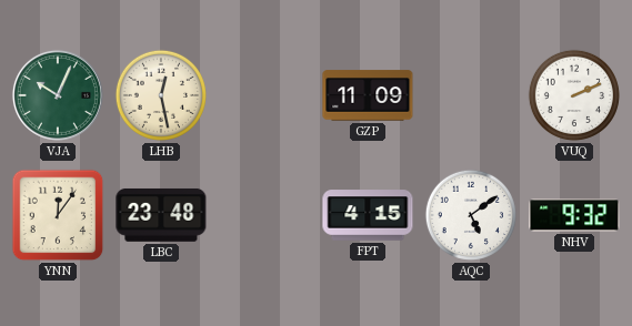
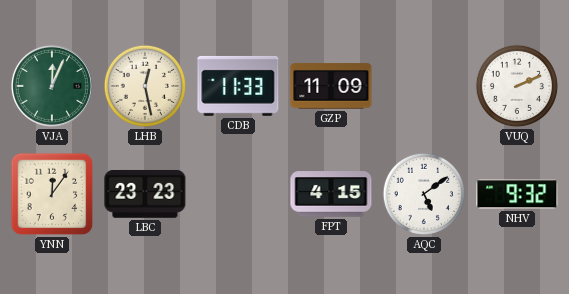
VJA: 10:04 -> 12:04
CDB: none -> 11:33
LBC: 23:48 -> 23:23
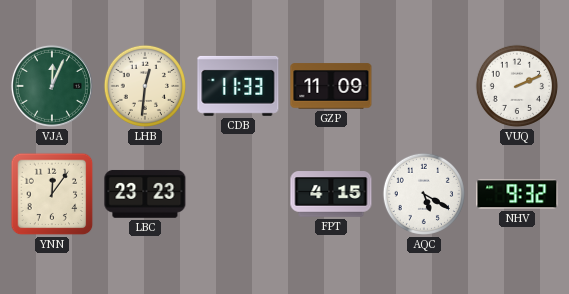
LHB: 12:28 -> 12:31
AQC: 5:09 -> 5:20
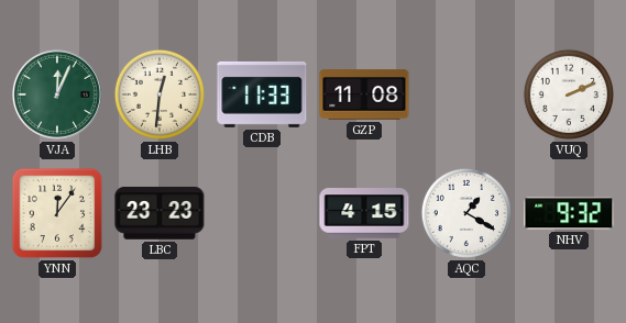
GZP: 11:09 -> 11:08
AQC: 5:20 -> 1:20
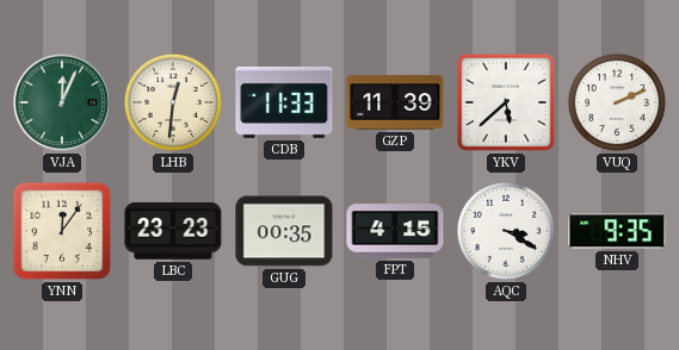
GZP: 11:08 -> 11:39
YKV: none -> 5:38
GUG: none -> 00:35
AQC: 1:20 -> 3:20
NHV: 9:32 -> 9:35
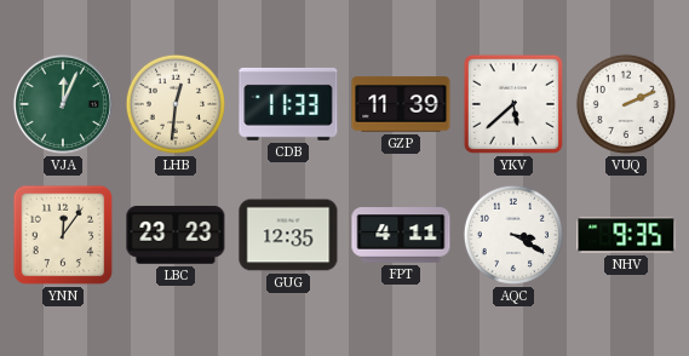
GUG: 00:35 -> 12:35
FPT: 4:15 -> 4:11
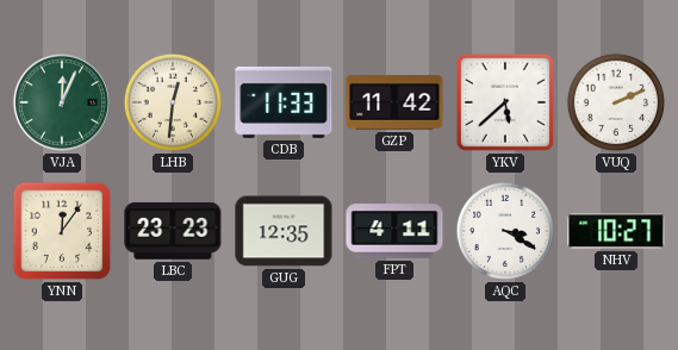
GZP: 11:39 -> 11:42
NHV: 9:35 -> 10:27
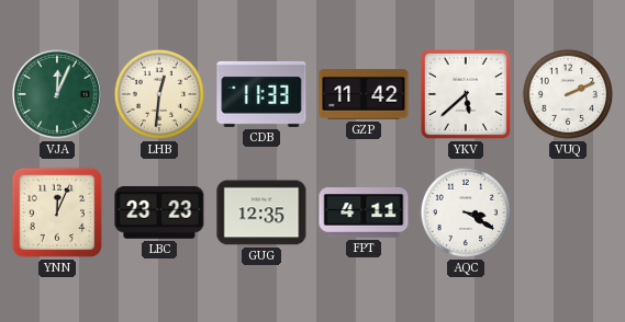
YNN: 12:06 -> 12:04
NHV: 10:27 -> none
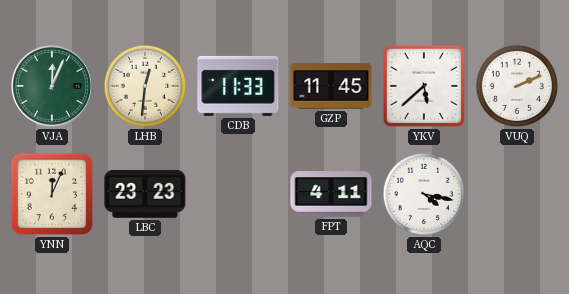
GZP: 11:42 -> 11:45
GUG: 12:35 -> none
AQC: 3:20 -> 4:17
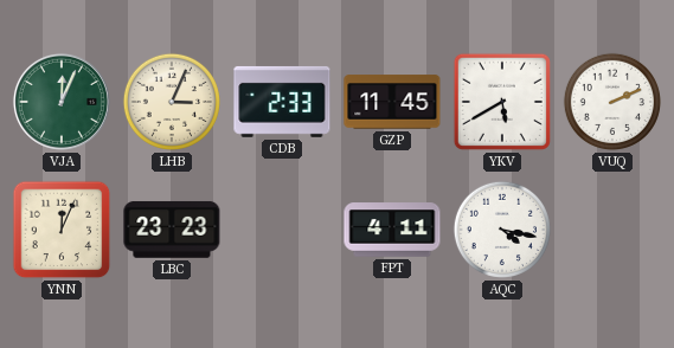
LHB: 12:31 -> 3:04
CDB: 11:33 -> 2:33
YKV: 5:38 -> 5:40
